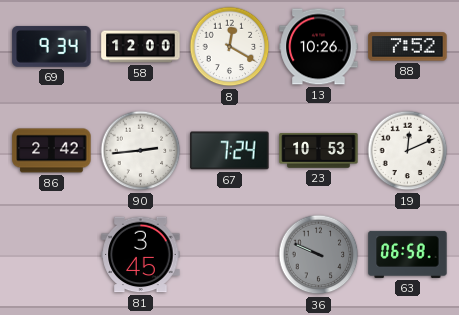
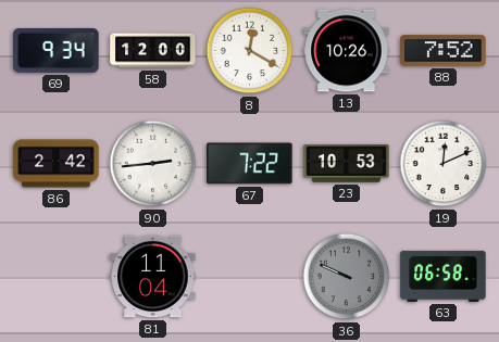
67: 7:24 -> 7:22
81: 3:45 -> 11:04
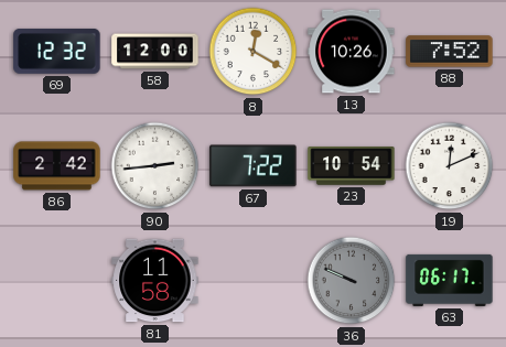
69: 9:34 -> 12:32
23: 10:53 -> 10:54
81: 11:04 -> 11:58
63: 06:58 -> 06:17
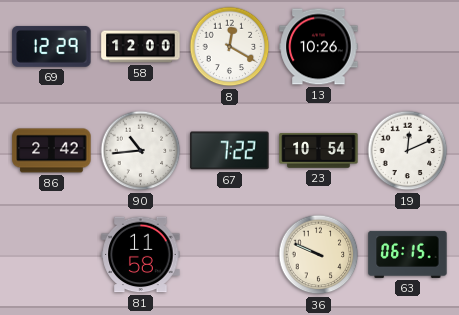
69: 12:32 -> 12:29
88: 7:52 -> none
90: 2:44 -> 10:44
36 dial: grey -> cream
63: 06:17 -> 06:15
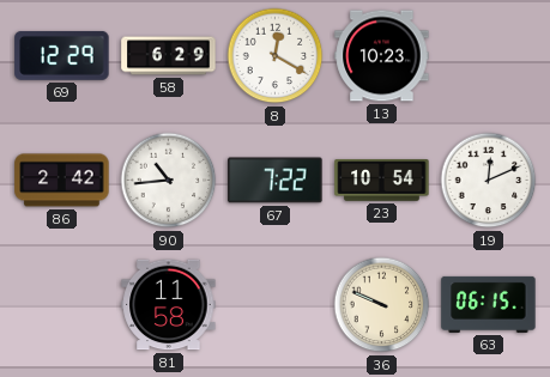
58: 12:00 -> 6:29
13: 10:26 -> 10:23
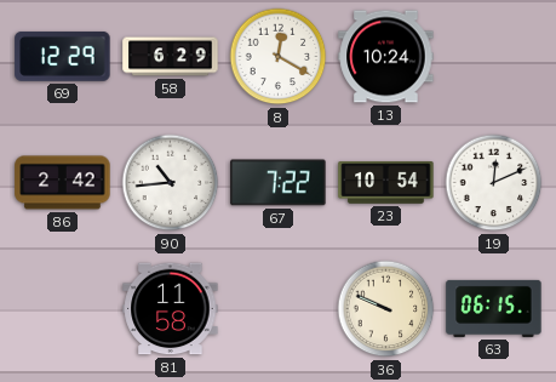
13: 10:23 -> 10:24
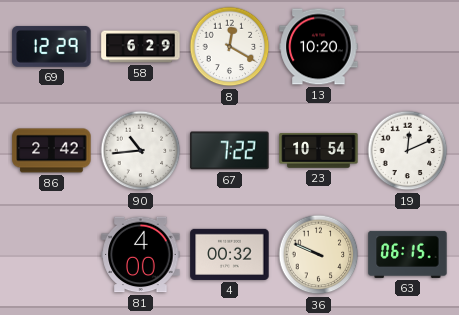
13: 10:24 -> 10:20
81: 11:58 -> 4:00
4: none -> 00:32
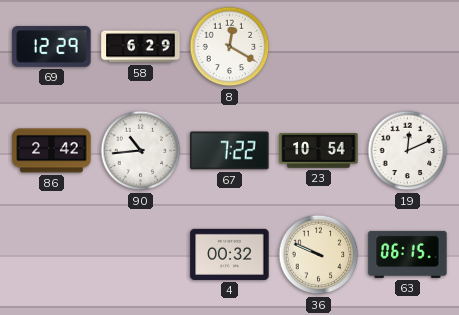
13: 10:20 -> none
81: 4:00 -> none
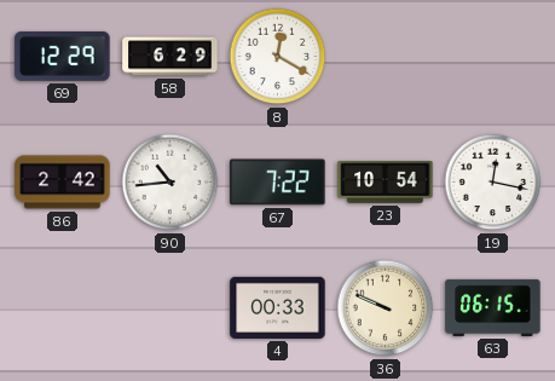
19: 12:11 -> 12:17
4: 00:32 -> 00:33
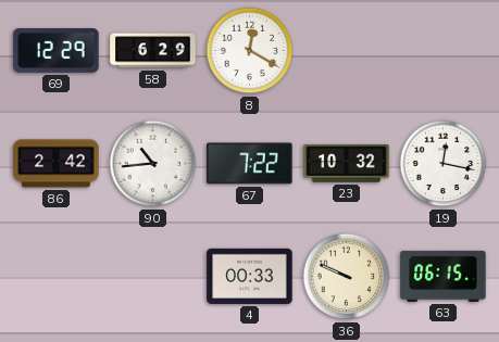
23: 10:54 -> 10:32
